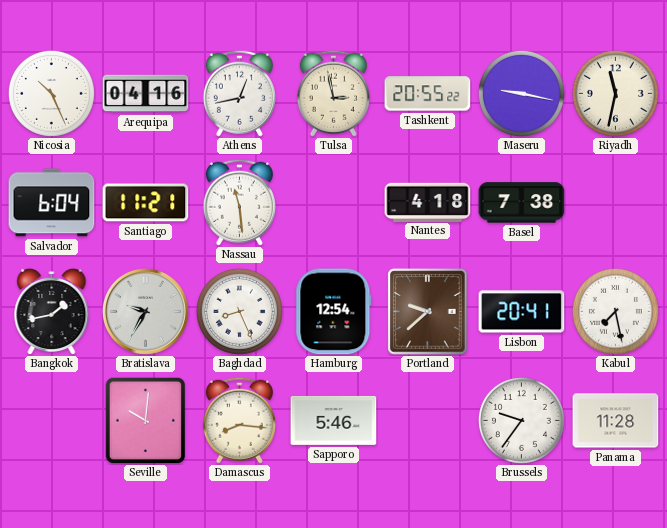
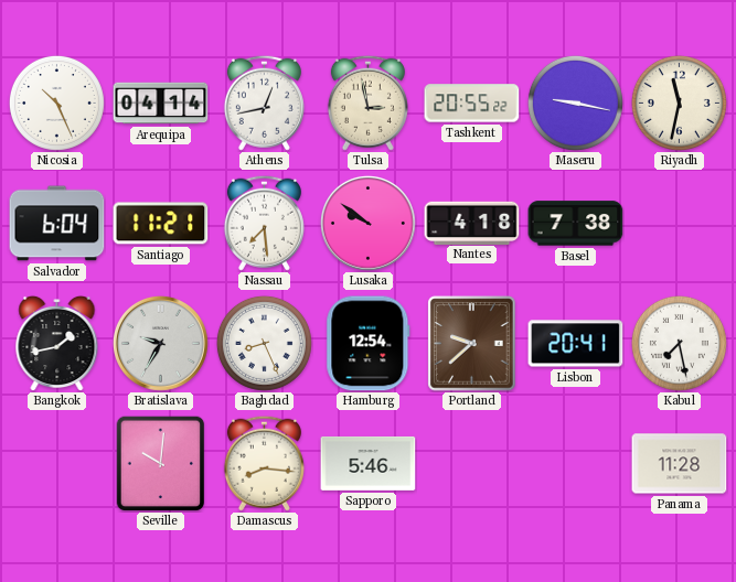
Arequipa: 04:16 -> 04:14
Nassau: 11:29 -> 7:29
Lusaka: none -> 9:51
Brussels: 9:36 -> none
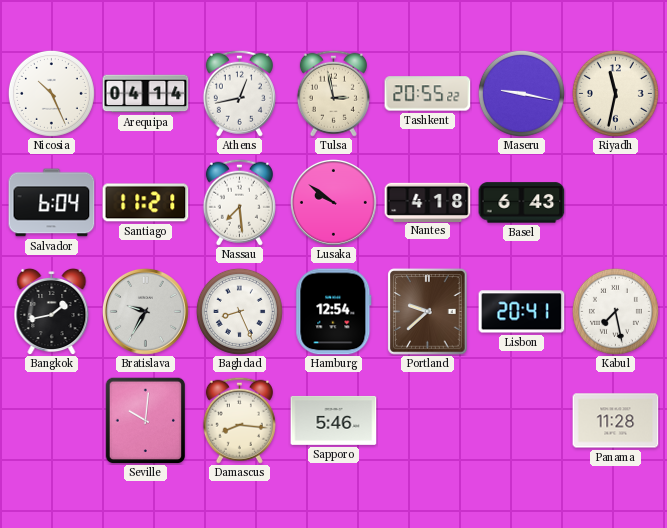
Basel: 7:38 -> 6:43
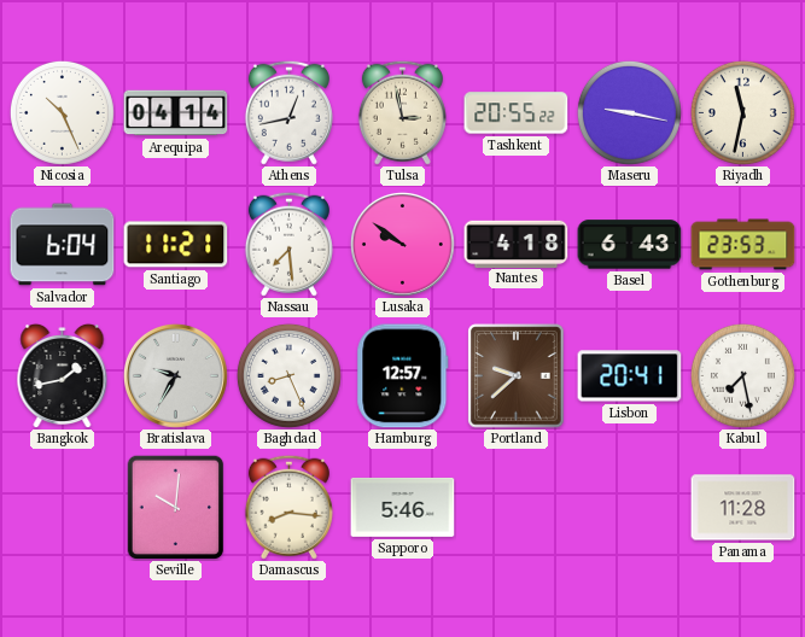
Gothenburg: none -> 23:53
Hamburg: 12:54 -> 12:57
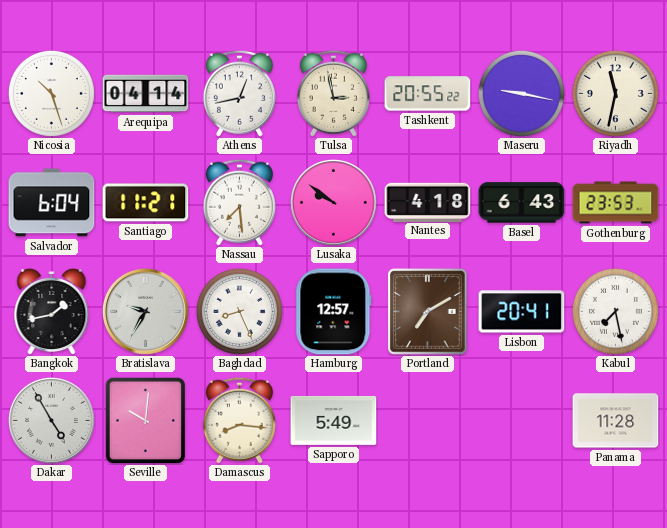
Nicosia: 10:26 -> 10:27
Portland: 9:38 -> 7:10
Dakar: none -> 4:55
Sapporo: 5:46 -> 5:49
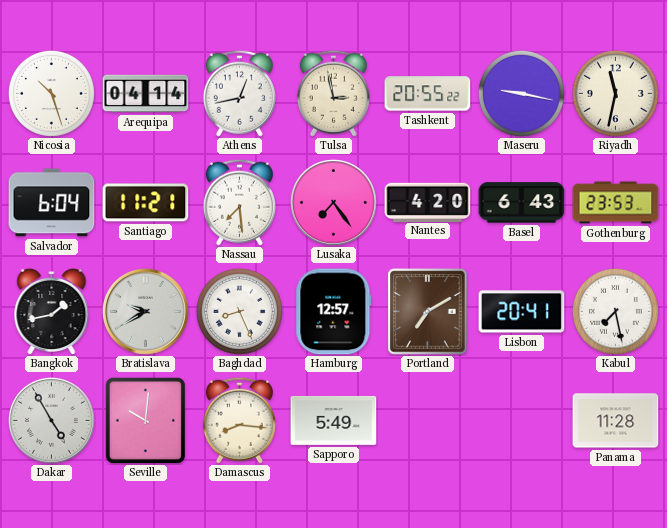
Lusaka: 9:51 -> 7:24
Nantes: 4:18 -> 4:20
Bratislava: 9:35 -> 9:40
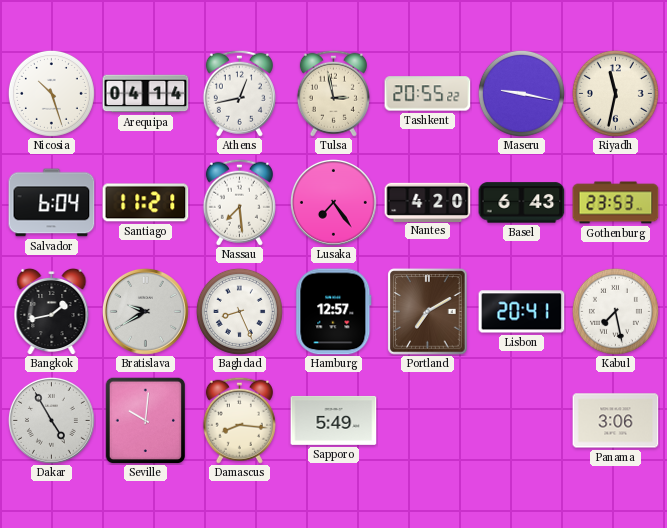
Panama: 11:28 -> 3:06
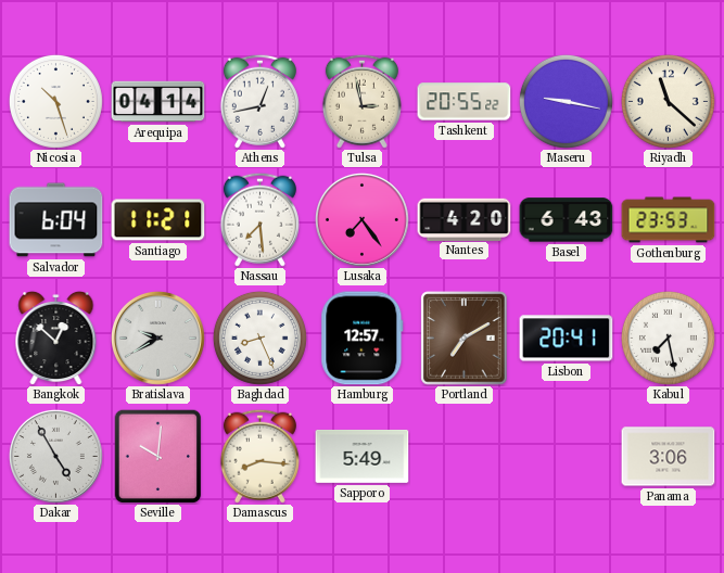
Riyadh: 11:32 -> 11:22
Bangkok: 1:43 -> 12:52
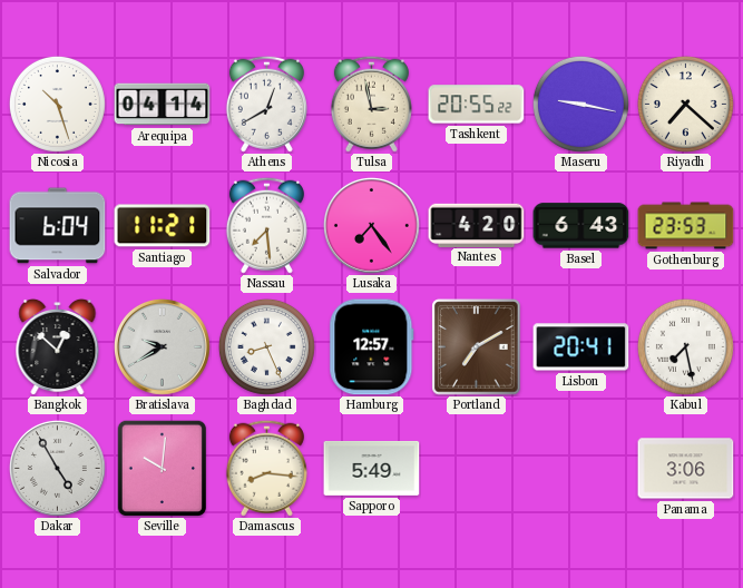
Athens: 12:43 -> 12:40
Riyadh: 11:22 -> 7:22
